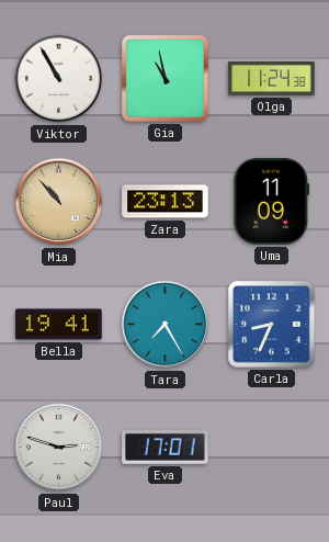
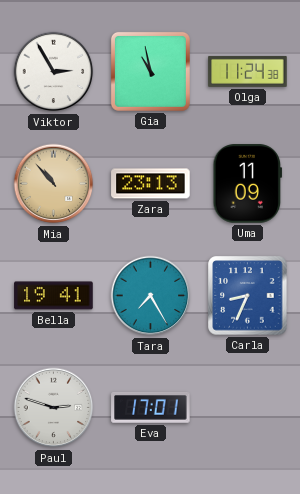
Viktor: 10:55 -> 2:55
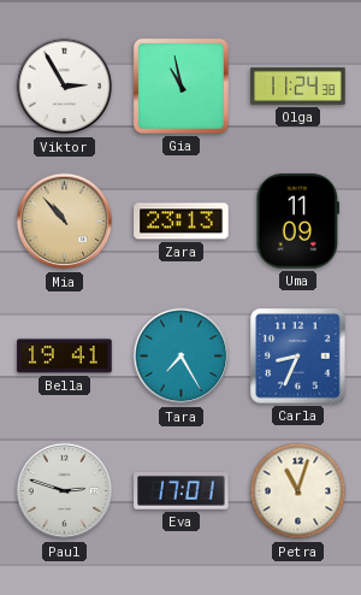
Petra: none -> 11:03
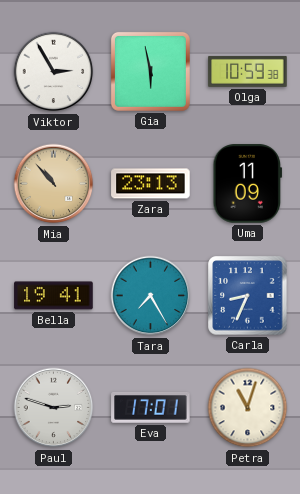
Gia: 10:58 -> 5:58
Olga: 11:24 -> 10:59
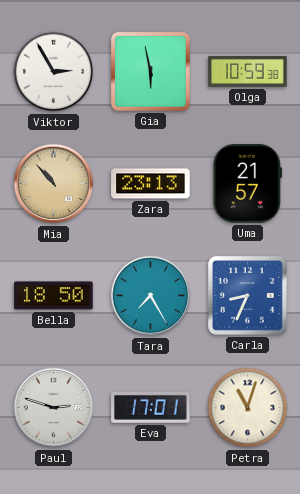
Uma: 11:09 -> 21:57
Bella: 19:41 -> 18:50
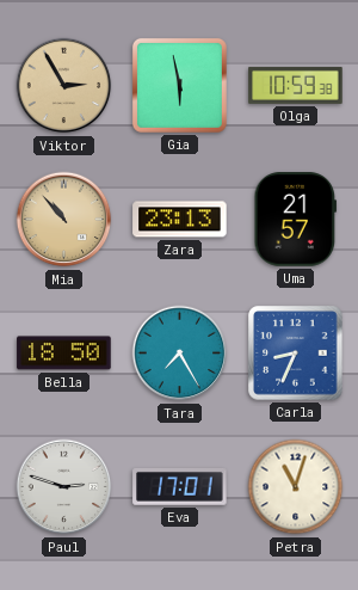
Viktor dial: white -> champagne
